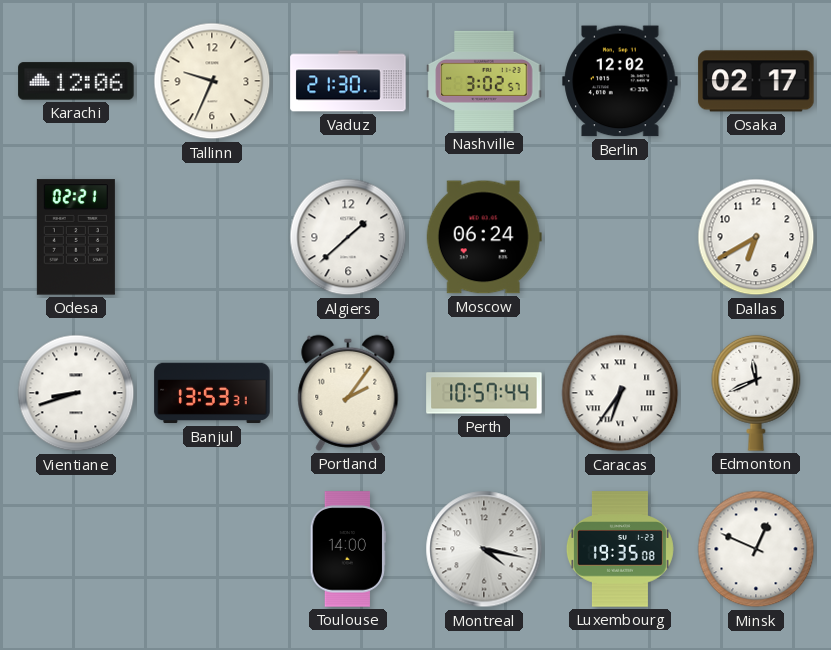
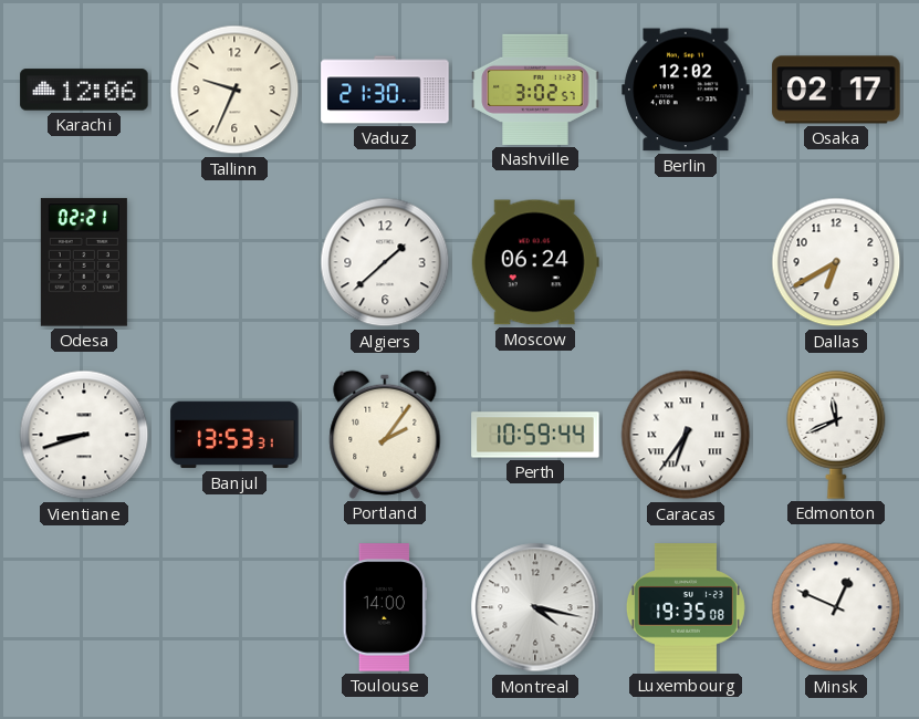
Perth: 10:57 -> 10:59
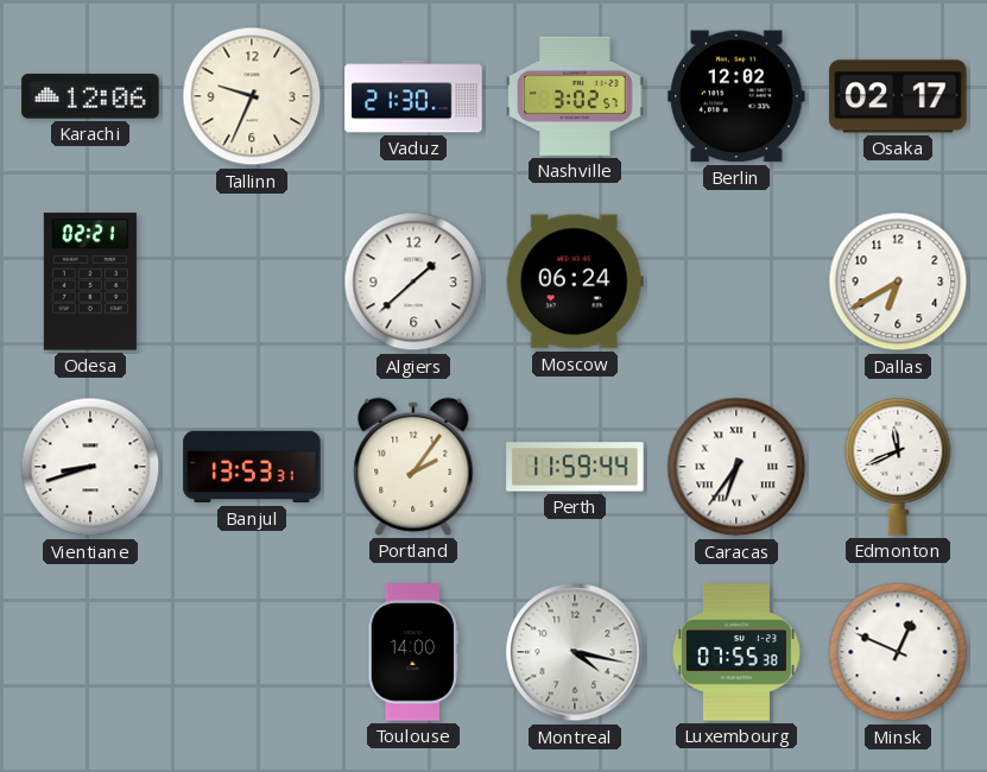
Perth: 10:59 -> 11:59
Luxembourg: 19:35 -> 07:55
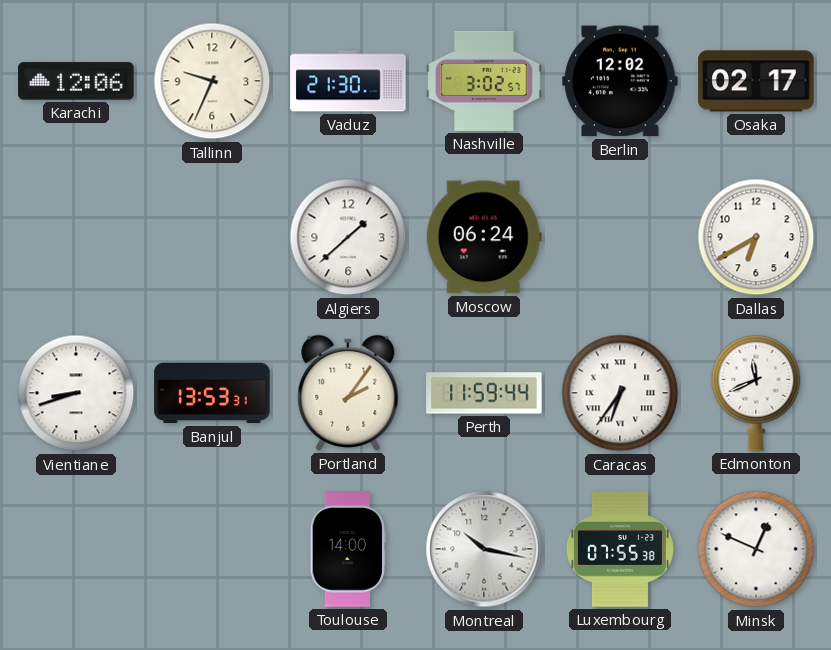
Odesa: 02:21 -> none
Montreal: 4:17 -> 10:17
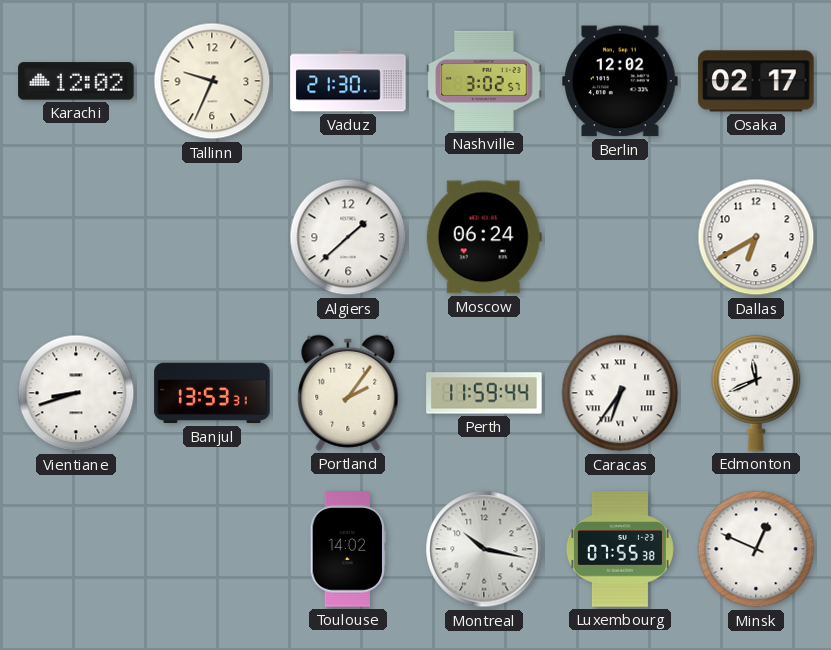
Karachi: 12:06 -> 12:02
Toulouse: 14:00 -> 14:02
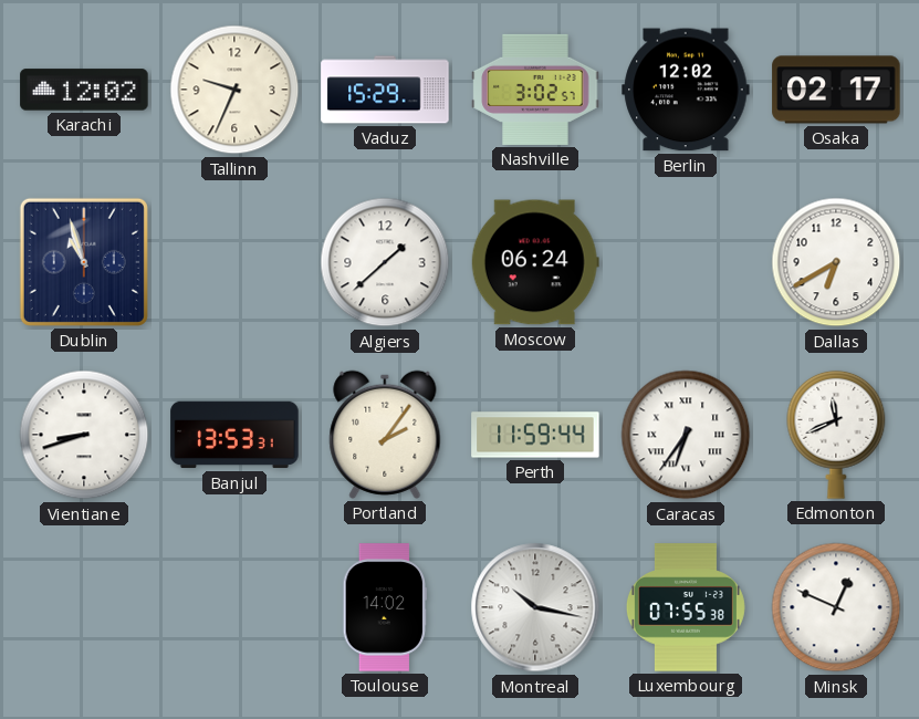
Vaduz: 21:30 -> 15:29
Dublin: none -> 10:57
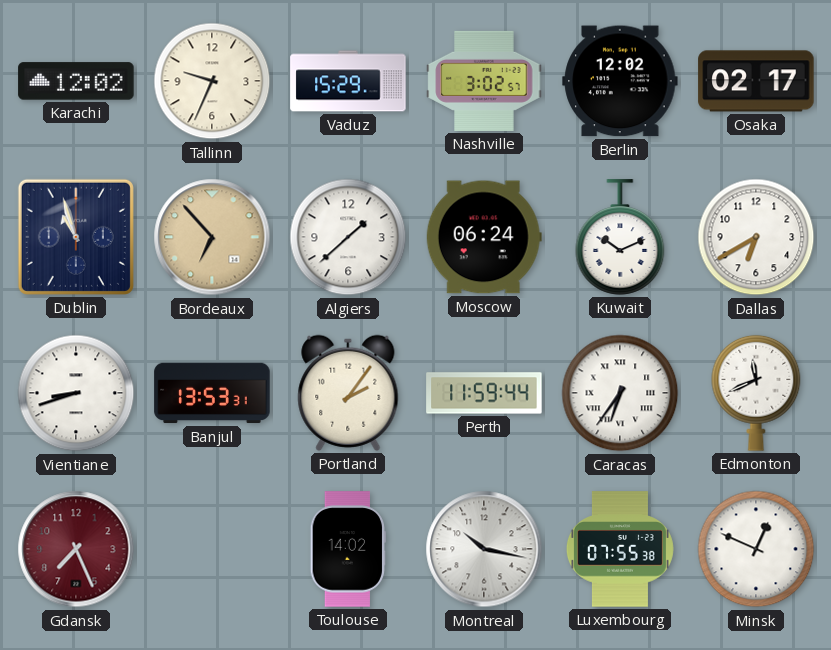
Bordeaux: none -> 6:53
Kuwait: none -> 10:11
Gdansk: none -> 7:26
